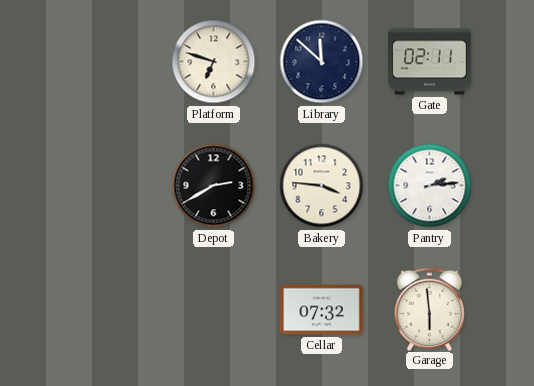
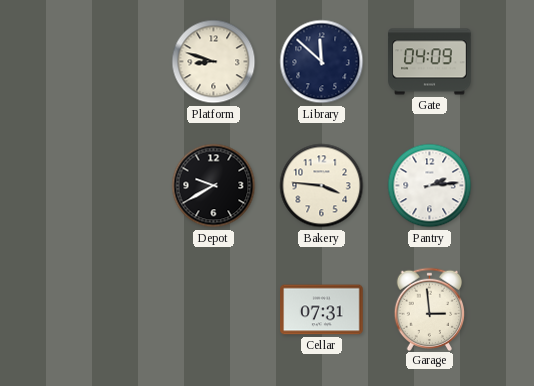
Platform: 6:48 -> 8:48
Gate: 02:11 -> 04:09
Depot: 2:40 -> 9:40
Cellar: 07:32 -> 07:31
Garage: 5:59 -> 2:59
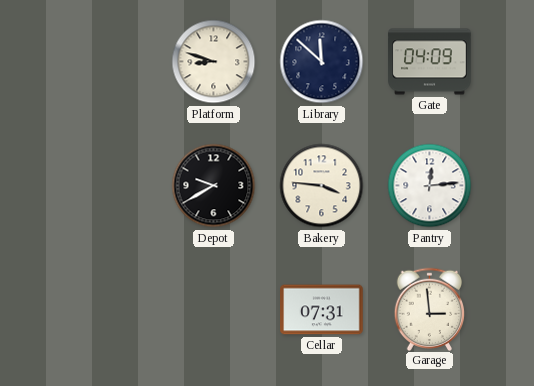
Pantry: 2:14 -> 12:14
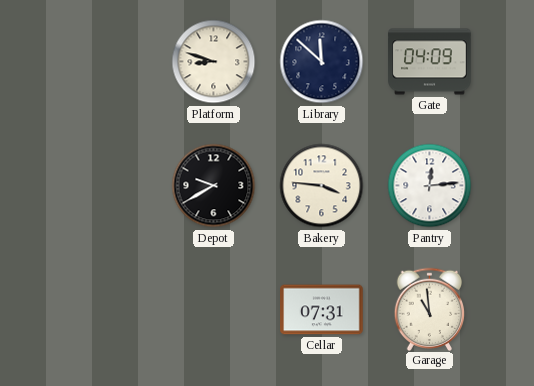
Garage: 2:59 -> 10:59
